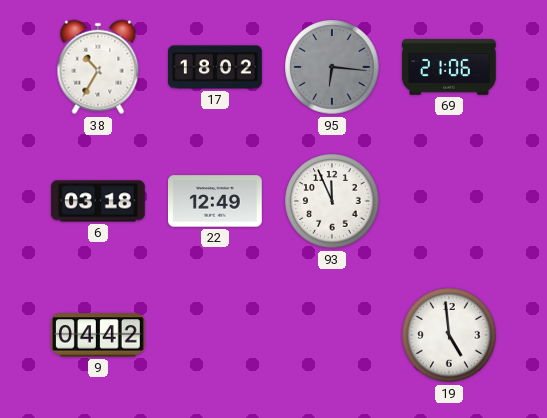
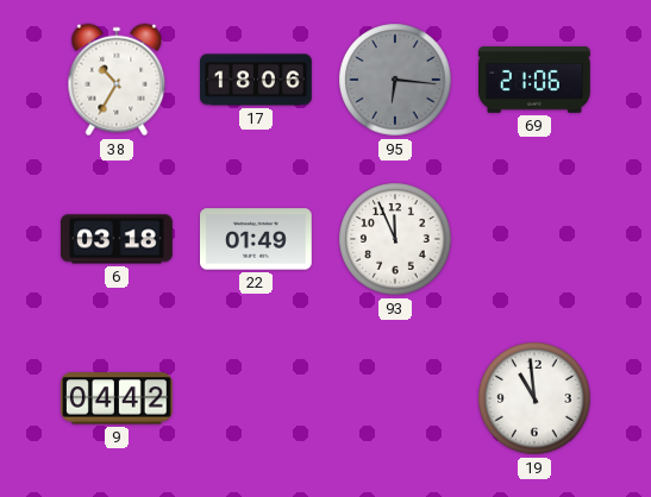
17: 18:02 -> 18:06
22: 12:49 -> 01:49
19: 4:59 -> 10:59
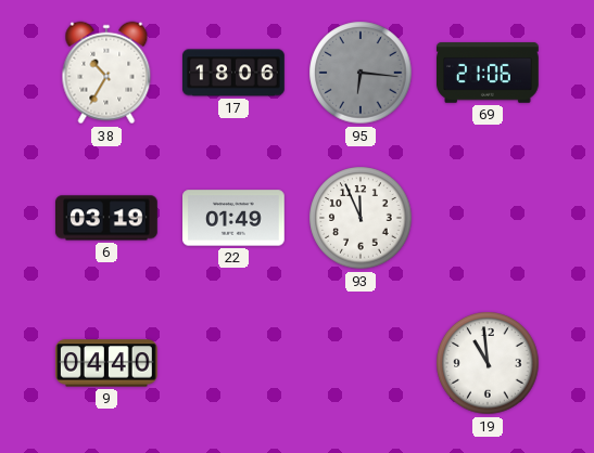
6: 03:18 -> 03:19
9: 04:42 -> 04:40
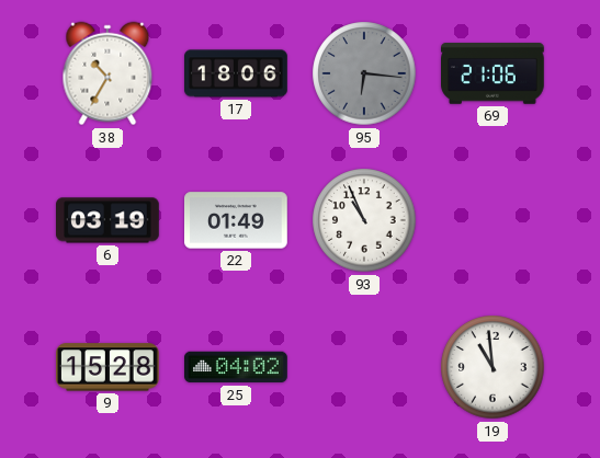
93: 11:56 -> 10:56
9: 04:40 -> 15:28
25: none -> 04:02
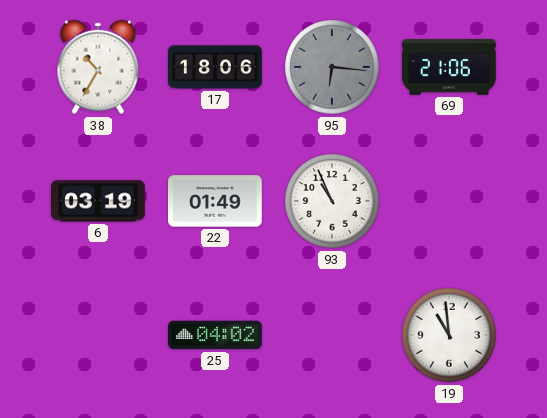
9: 15:28 -> none
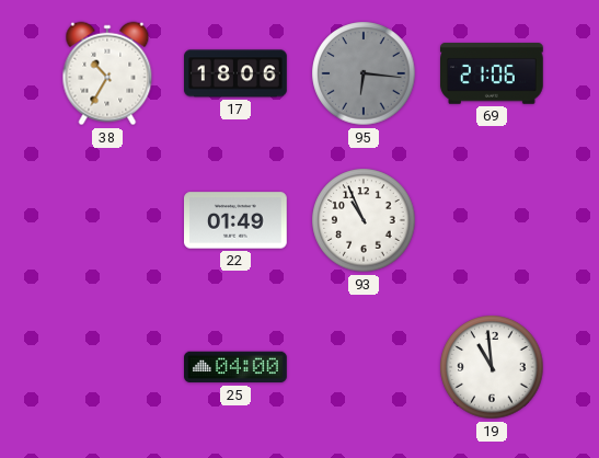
6: 03:19 -> none
25: 04:02 -> 04:00
